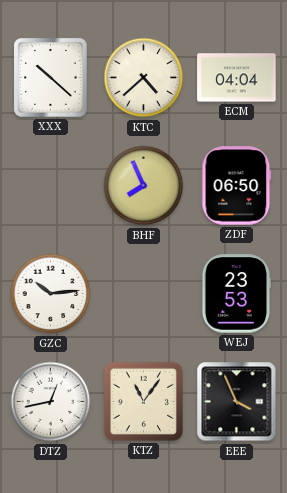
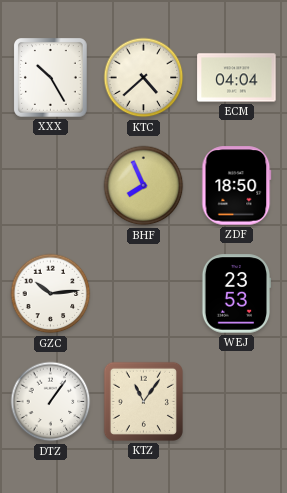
XXX: 10:22 -> 10:25
ZDF: 06:50 -> 18:50
DTZ: 12:43 -> 1:06
EEE: 3:56 -> none
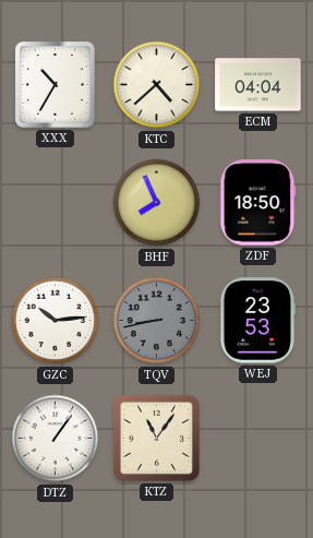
XXX: 10:25 -> 10:35
TQV: none -> 8:43
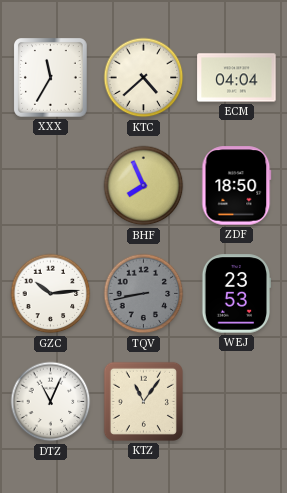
XXX: 10:35 -> 11:35
DTZ: 1:06 -> 11:04
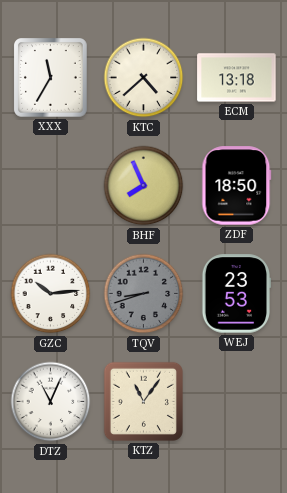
ECM: 04:04 -> 13:18
TQV: 8:43 -> 8:42
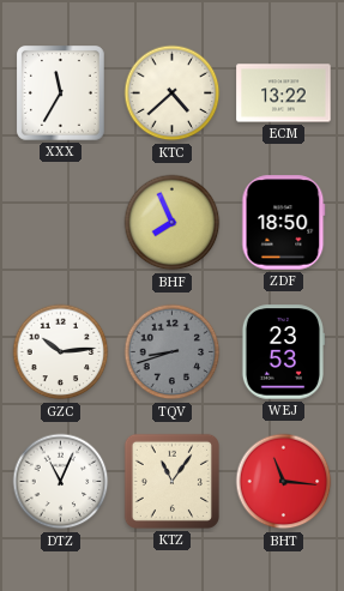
ECM: 13:18 -> 13:22
BHT: none -> 11:16
